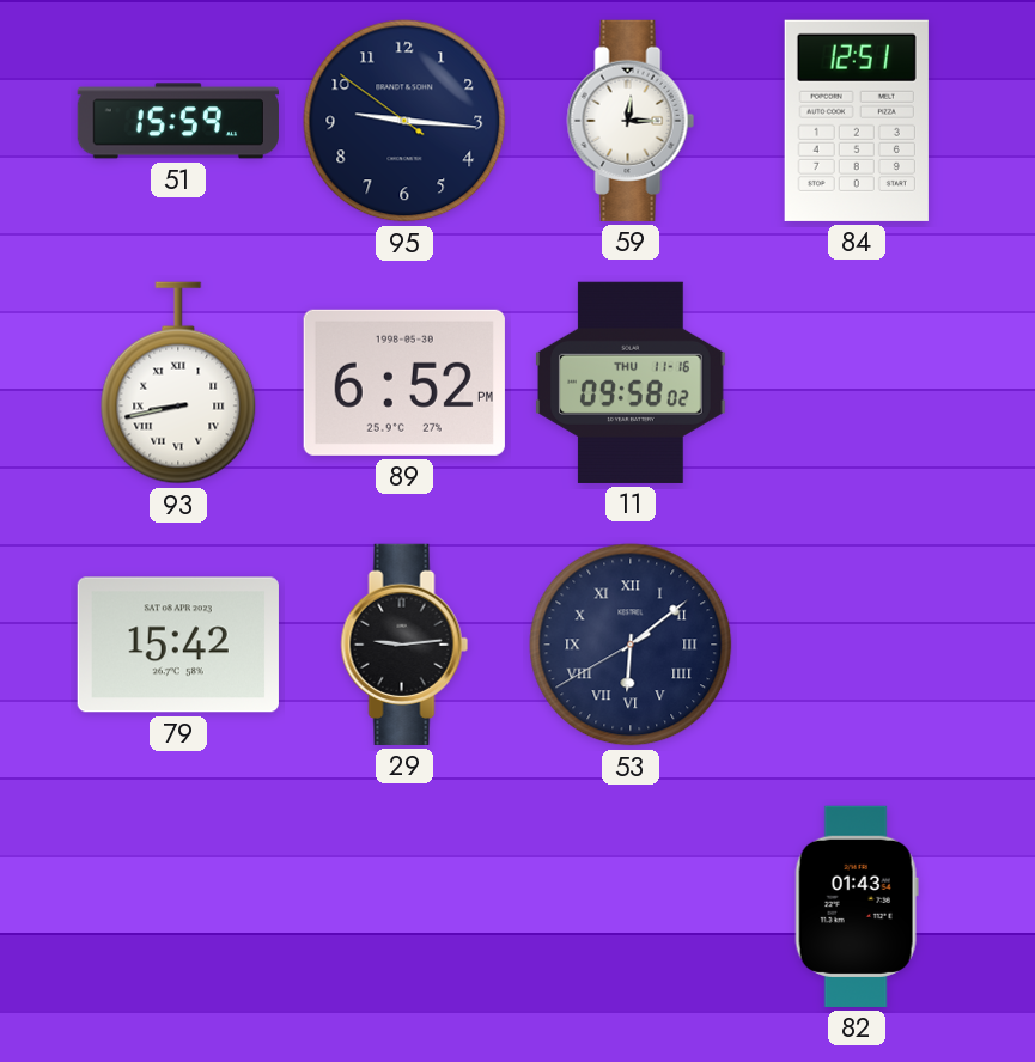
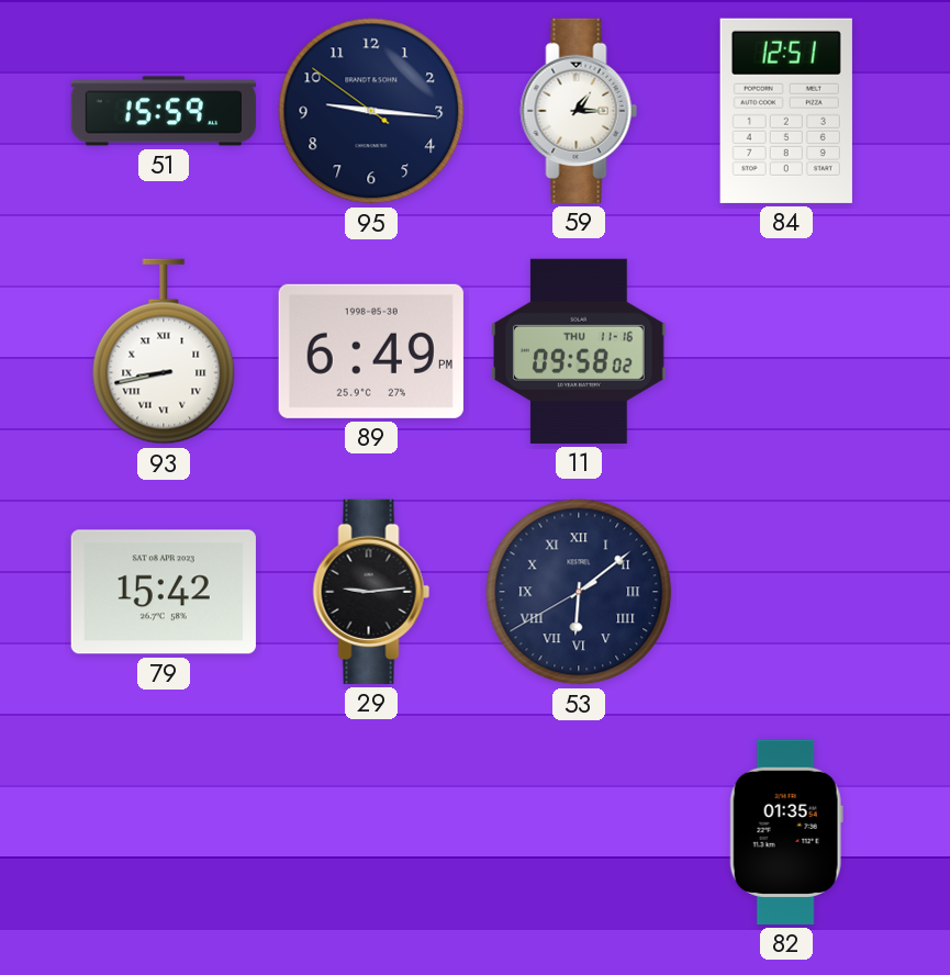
59: 12:15 -> 1:15
89: 6:52 -> 6:49
82: 01:43 -> 01:35
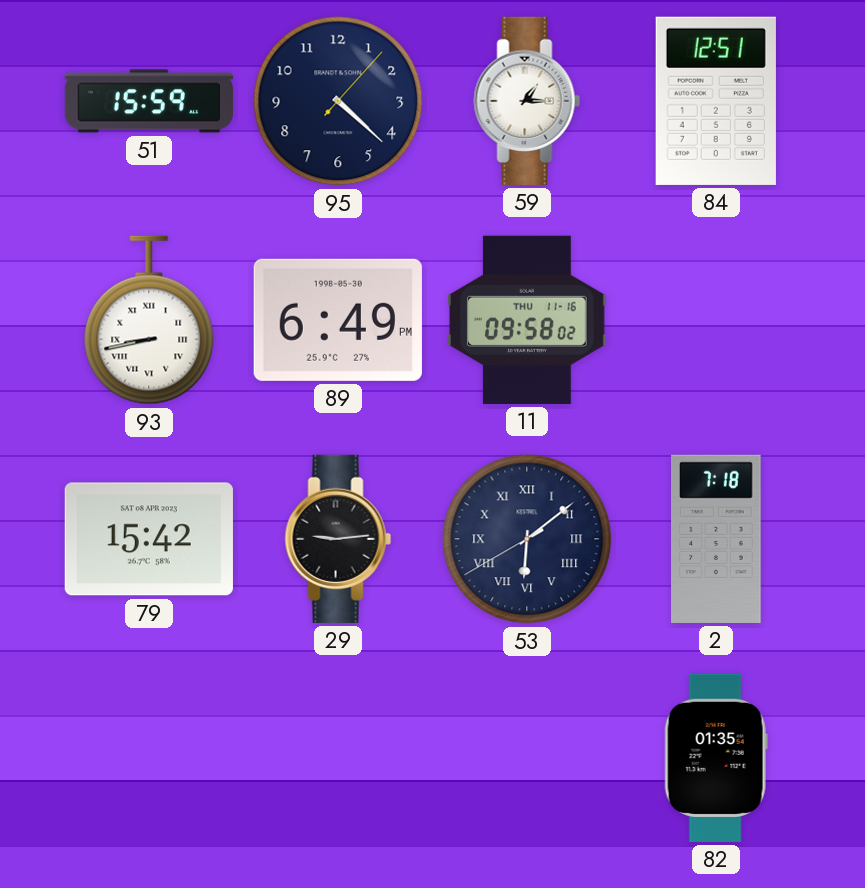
95: 9:15 -> 4:22
2: none -> 7:18
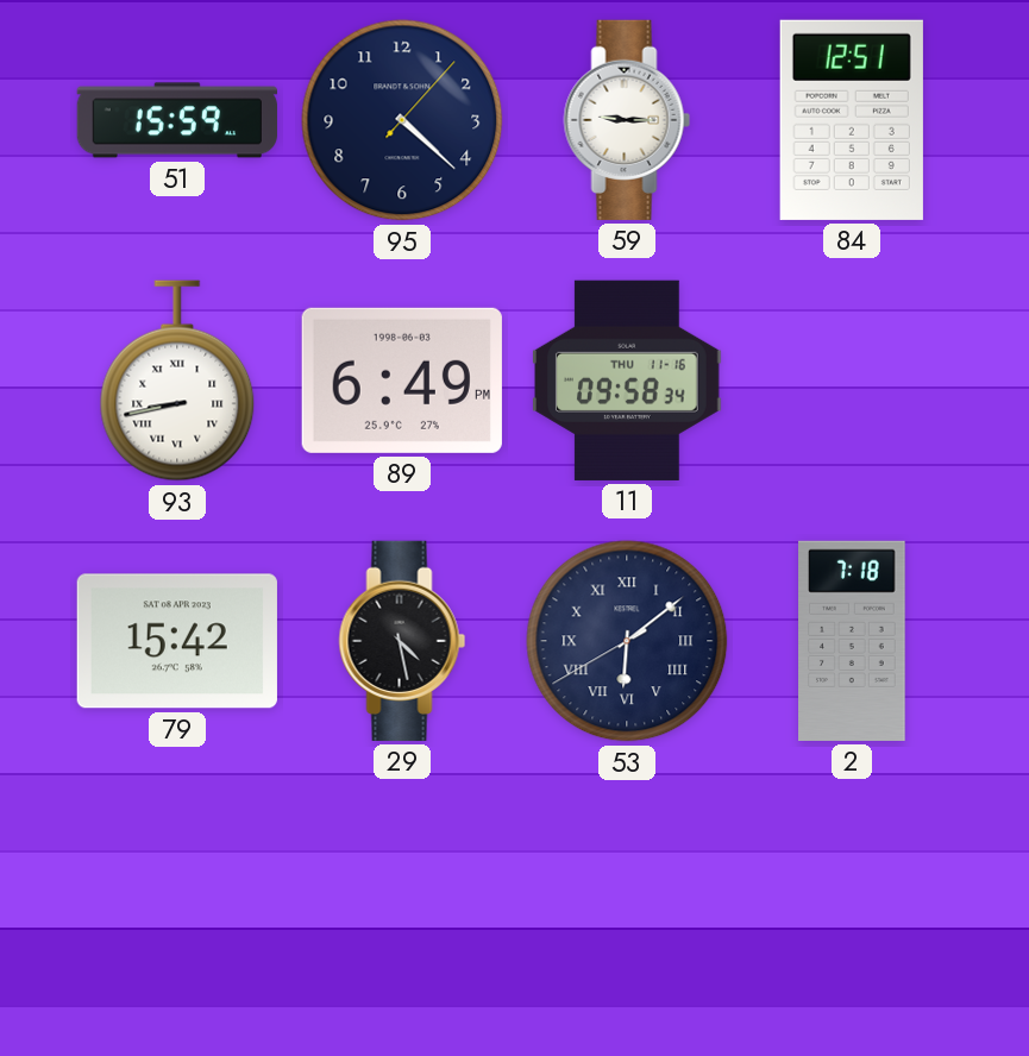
59: 1:15 -> 9:15
89 date: 1998-05-30 -> 1998-06-03
11: 09:58:02 -> 09:58:34
29: 9:14 -> 4:28
82: 01:35 -> none
